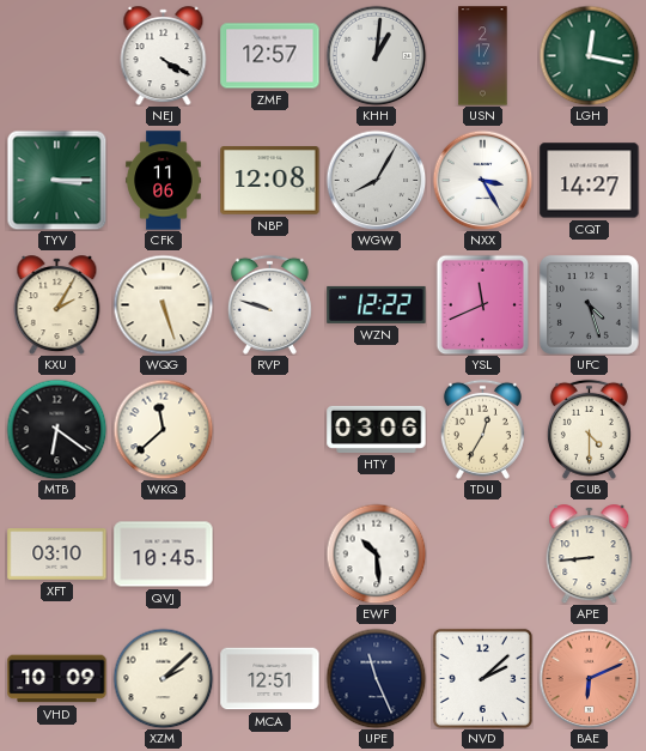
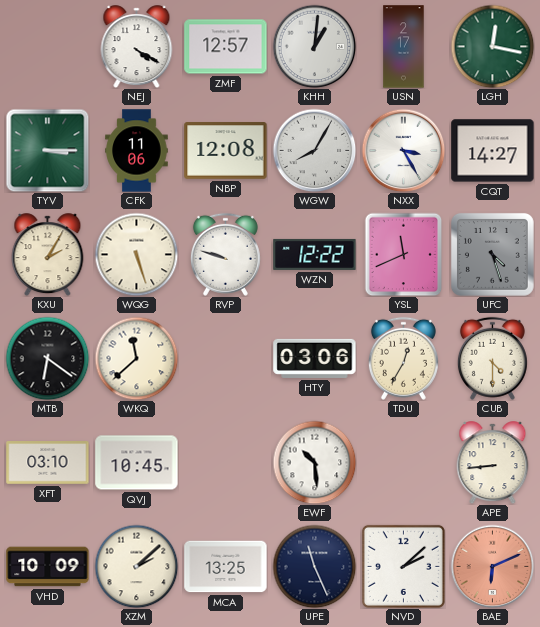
MCA: 12:51 -> 13:25
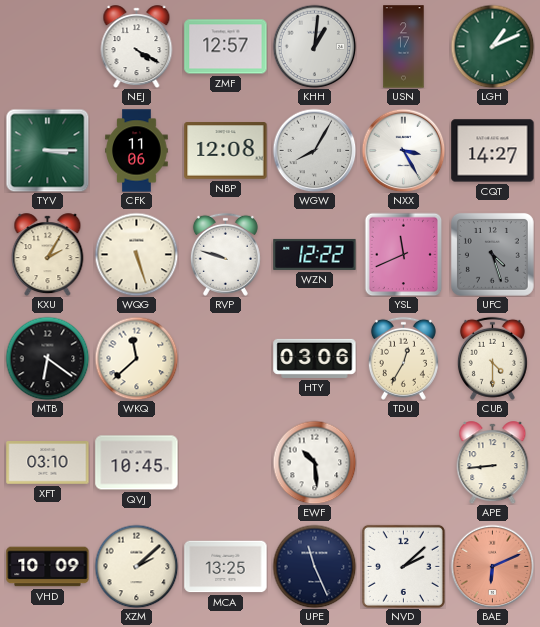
LGH: 12:17 -> 1:11
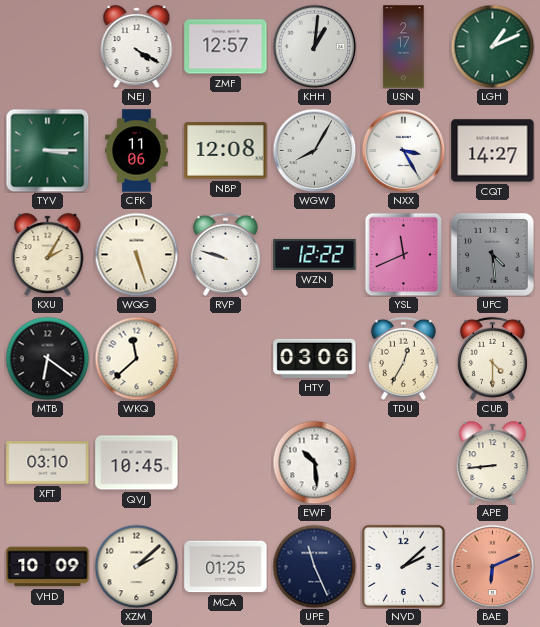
UFC: 4:27 -> 4:29
MCA: 13:25 -> 01:25
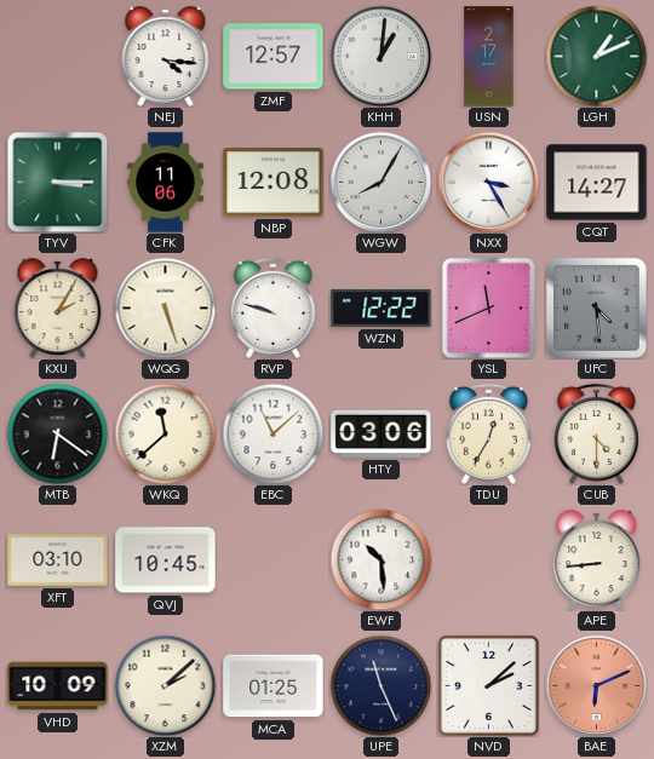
NEJ: 4:20 -> 4:16
EBC: none -> 11:08
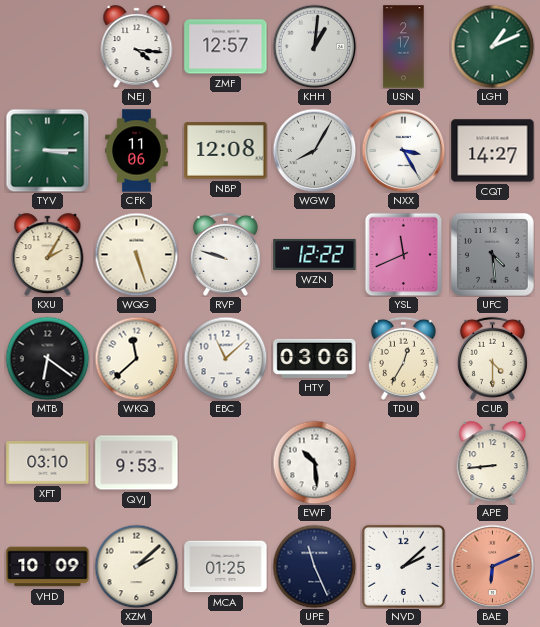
QVJ: 10:45 -> 9:53
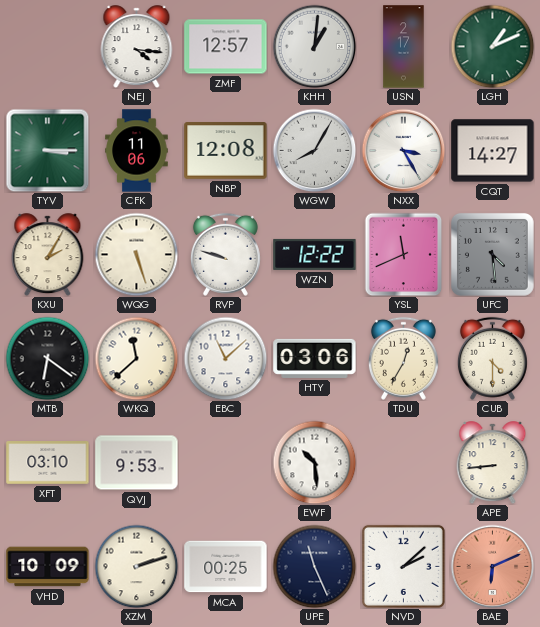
XZM: 2:08 -> 2:12
MCA: 01:25 -> 00:25
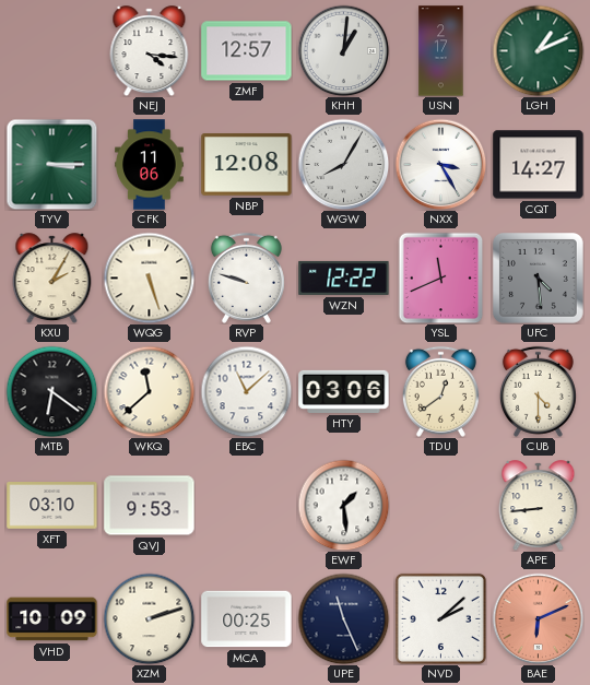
TDU: 12:35 -> 12:39
EWF: 10:29 -> 1:29
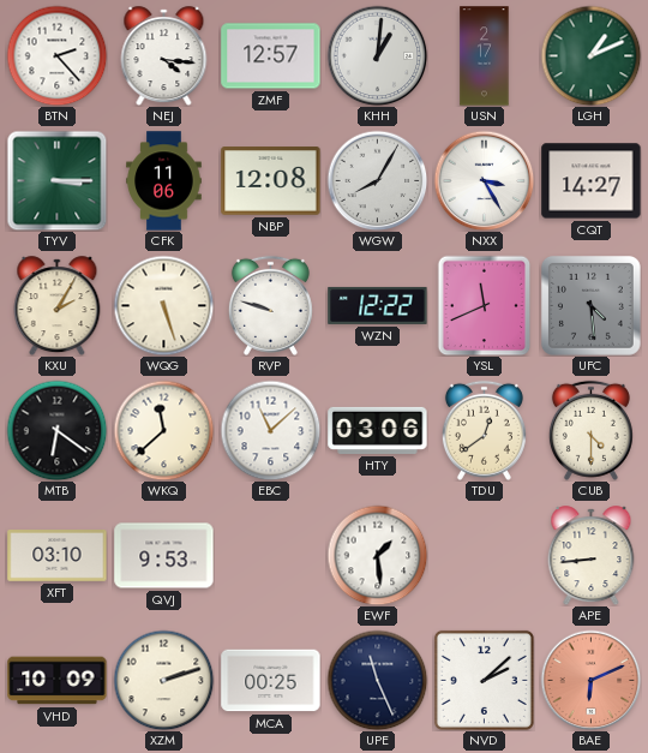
BTN: none -> 2:23
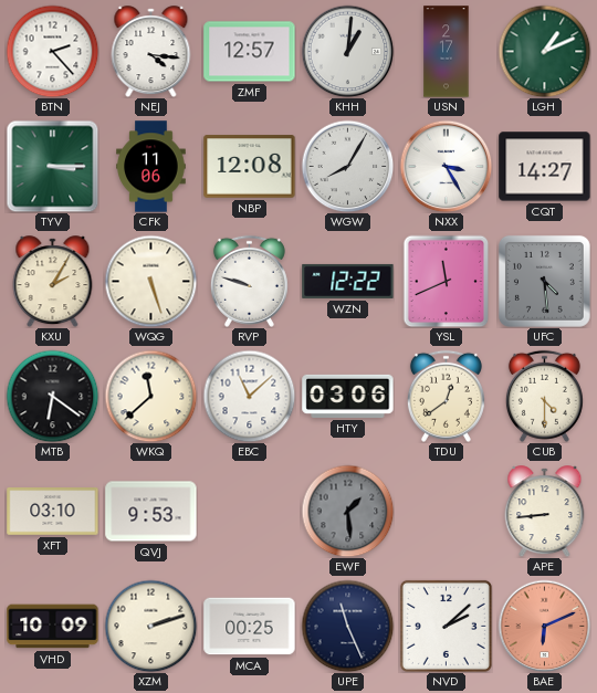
EWF dial: white -> grey
